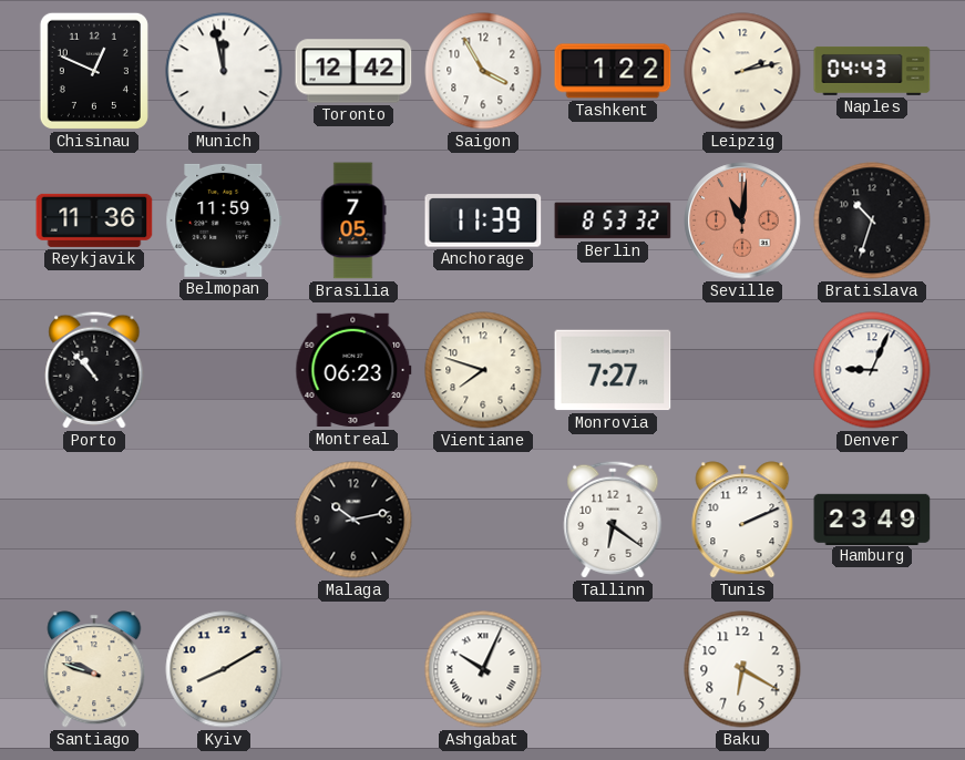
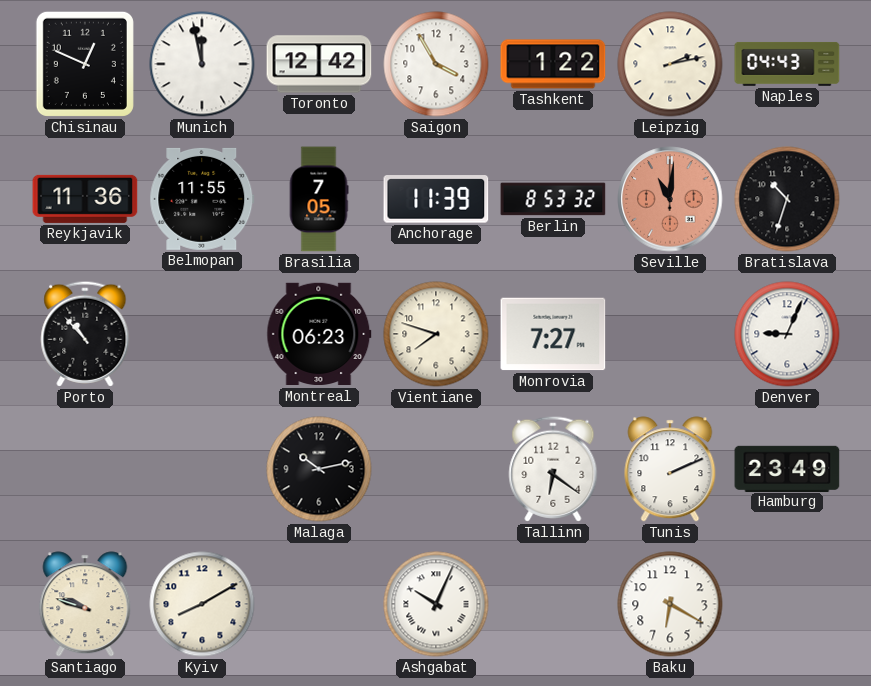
Belmopan: 11:59 -> 11:55
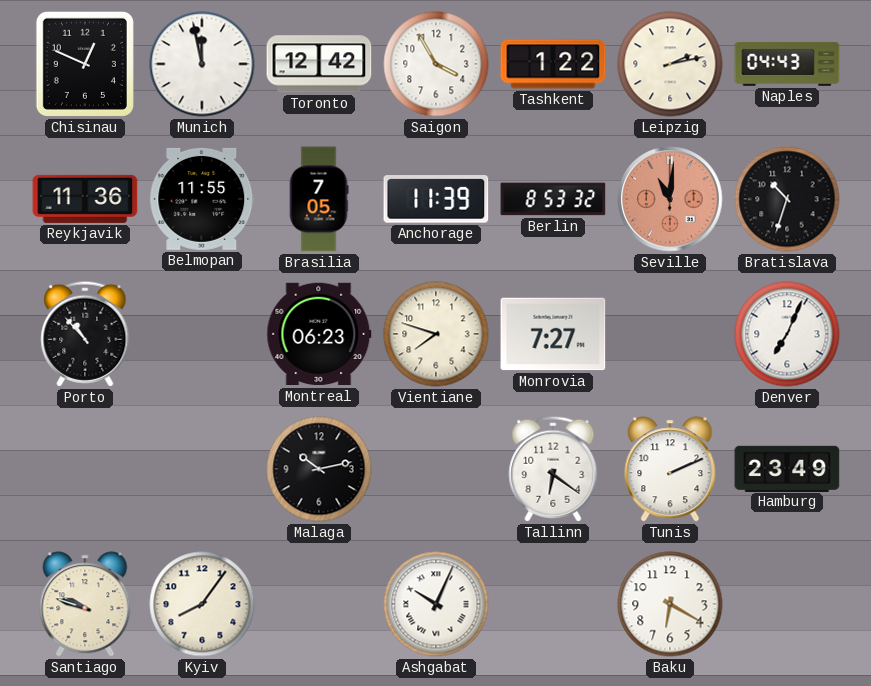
Denver: 9:04 -> 7:04
Kyiv: 8:10 -> 8:06
